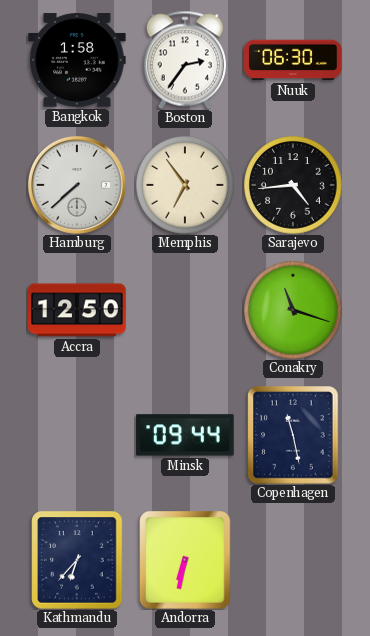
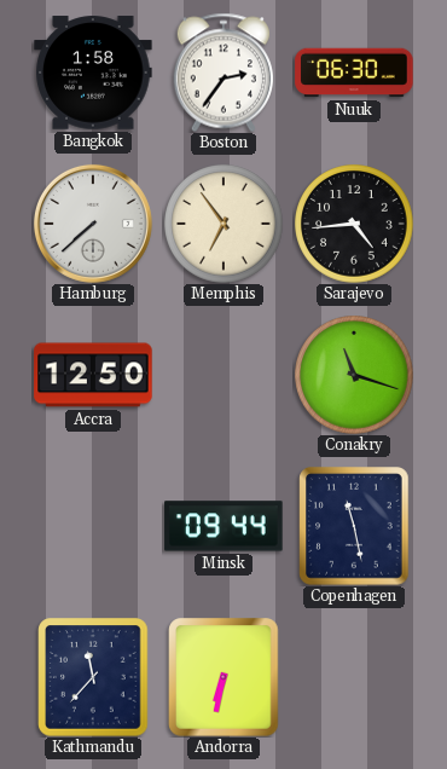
Kathmandu: 6:37 -> 11:37
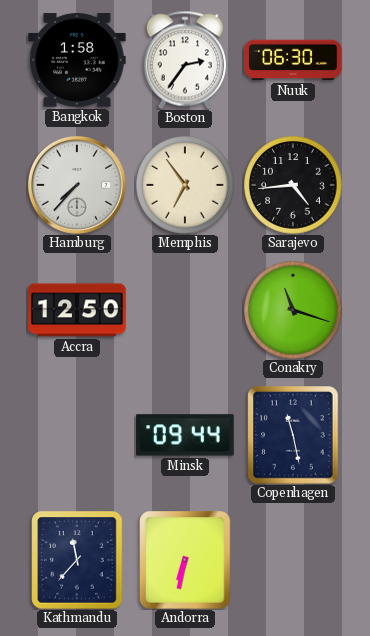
Hamburg: 7:38 -> 7:37
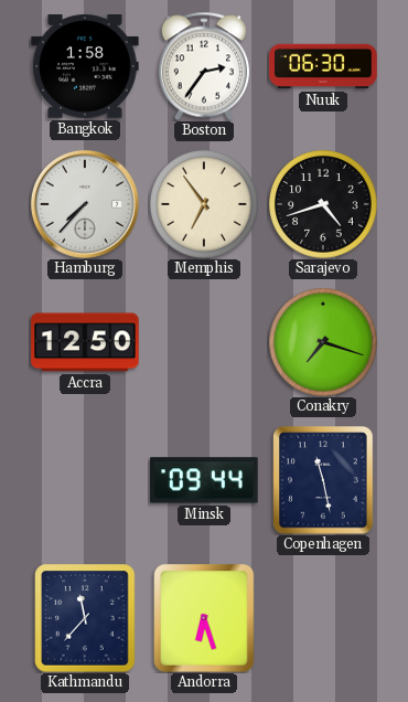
Sarajevo: 4:44 -> 4:42
Conakry: 11:18 -> 7:18
Andorra: 6:32 -> 6:27
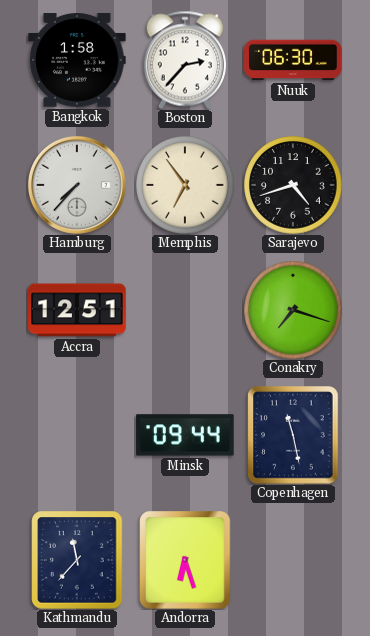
Boston: 2:36 -> 2:37
Accra: 12:50 -> 12:51
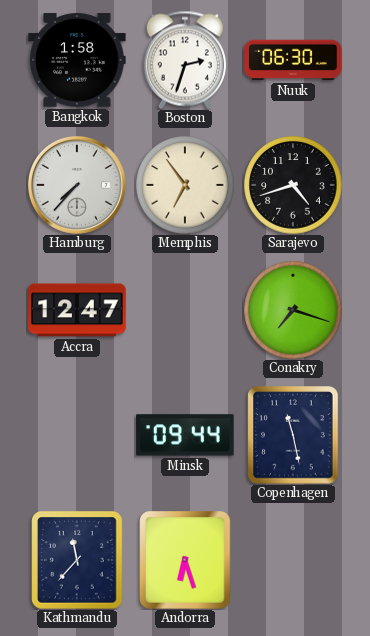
Boston: 2:37 -> 2:33
Accra: 12:51 -> 12:47
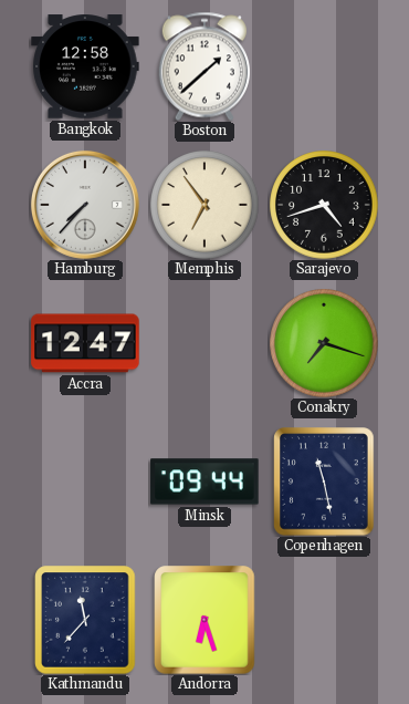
Bangkok: 1:58 -> 12:58
Boston: 2:33 -> 1:38
Nuuk: 06:30 -> none
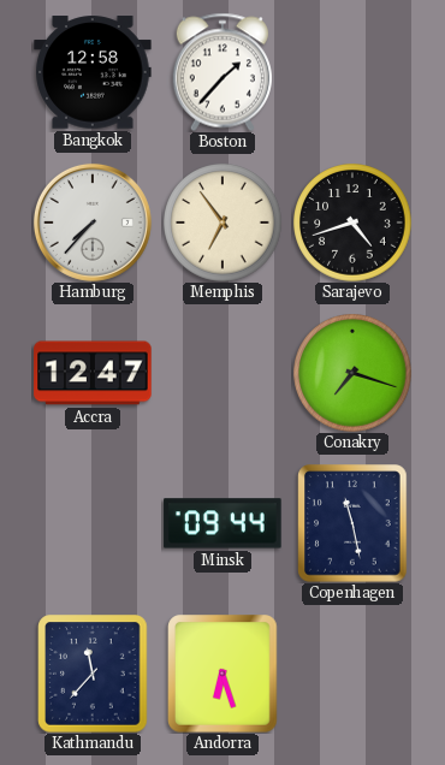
Boston: 1:38 -> 1:37
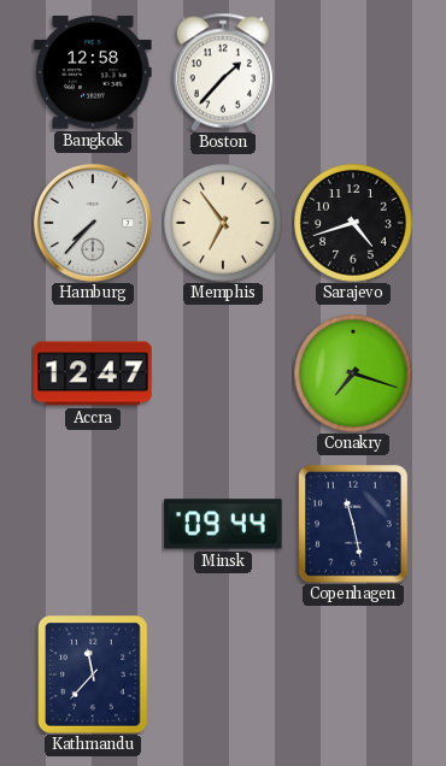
Andorra: 6:27 -> none
